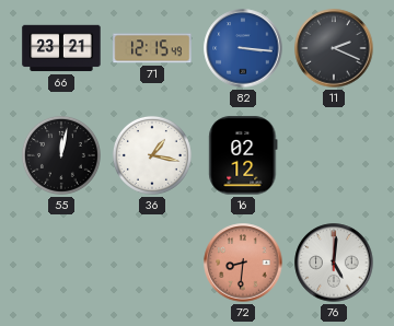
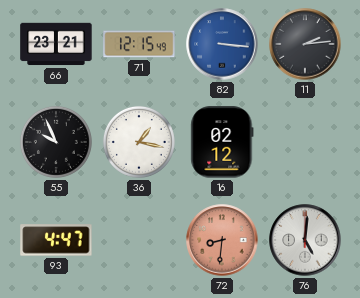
11: 2:19 -> 2:14
55: 12:02 -> 9:56
93: none -> 4:47
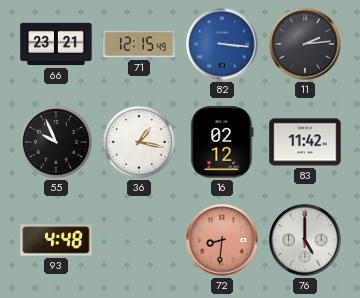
83: none -> 11:42
93: 4:47 -> 4:48
76: 5:01 -> 5:00
